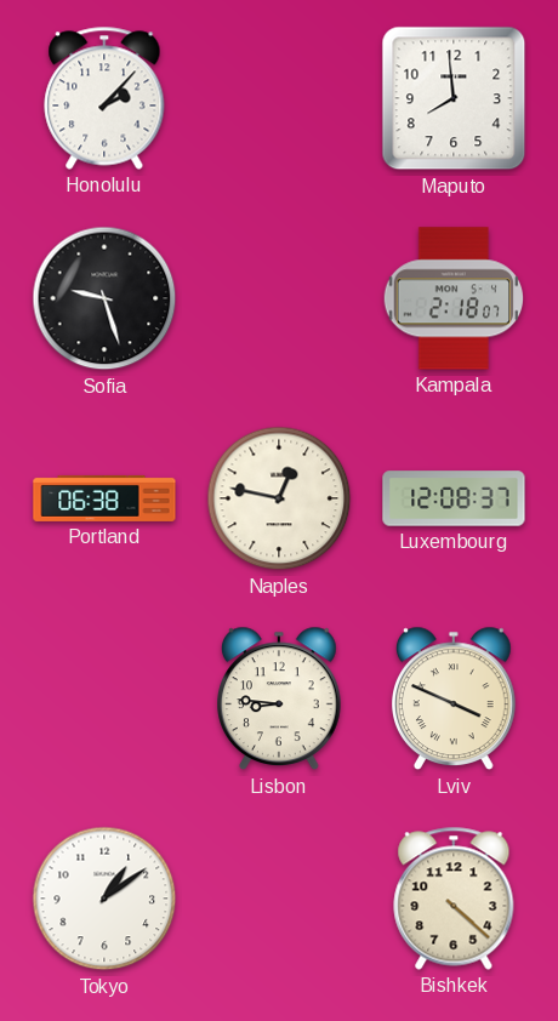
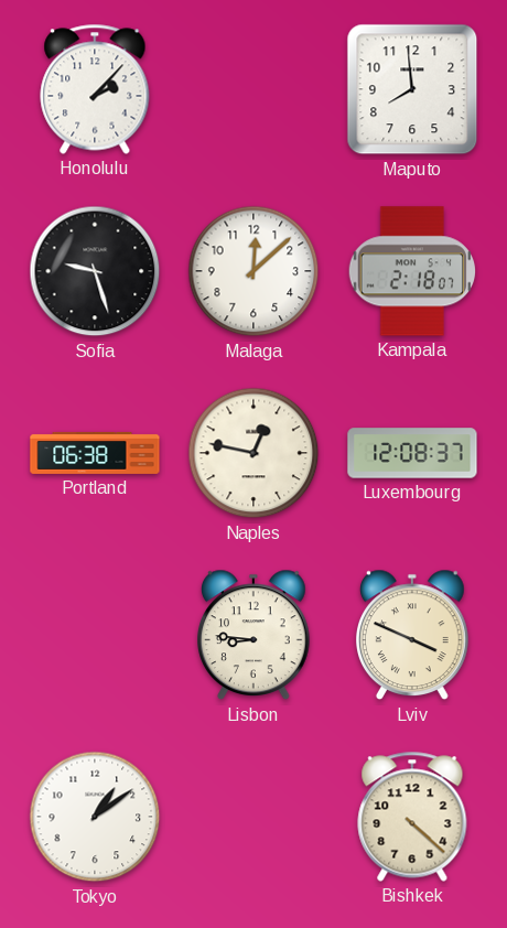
Malaga: none -> 12:08
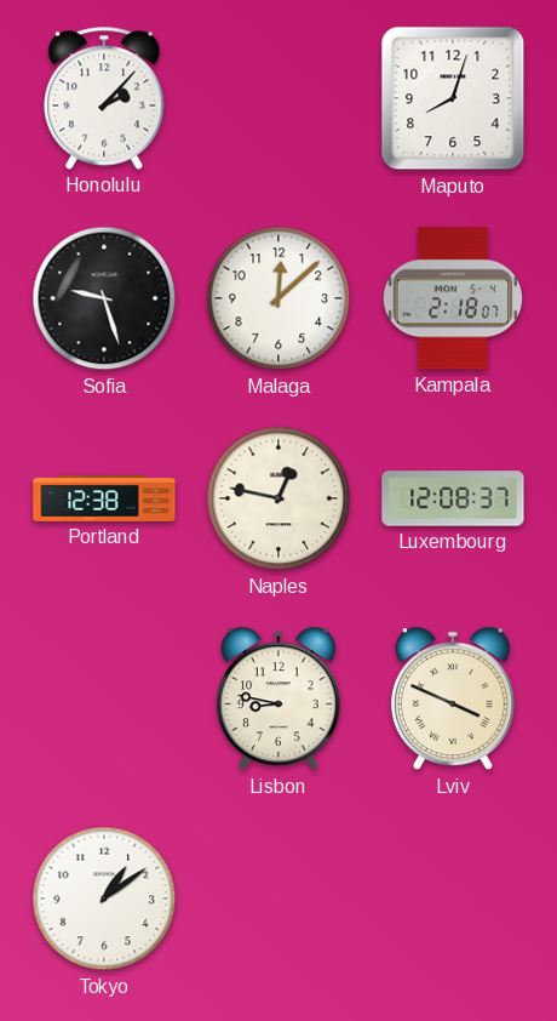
Maputo: 7:59 -> 8:03
Portland: 06:38 -> 12:38
Lisbon: 8:46 -> 8:47
Bishkek: 4:22 -> none
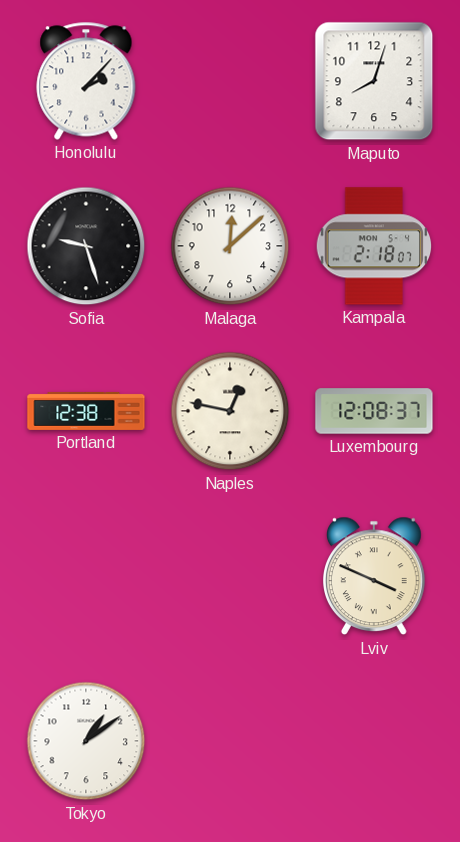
Lisbon: 8:47 -> none
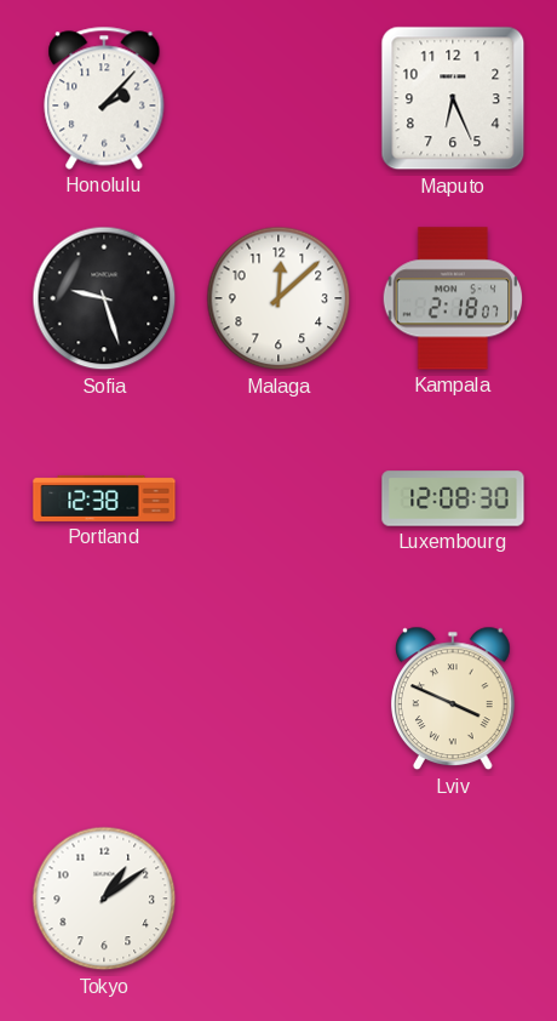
Maputo: 8:03 -> 6:26
Naples: 12:47 -> none
Luxembourg: 12:08:37 -> 12:08:30
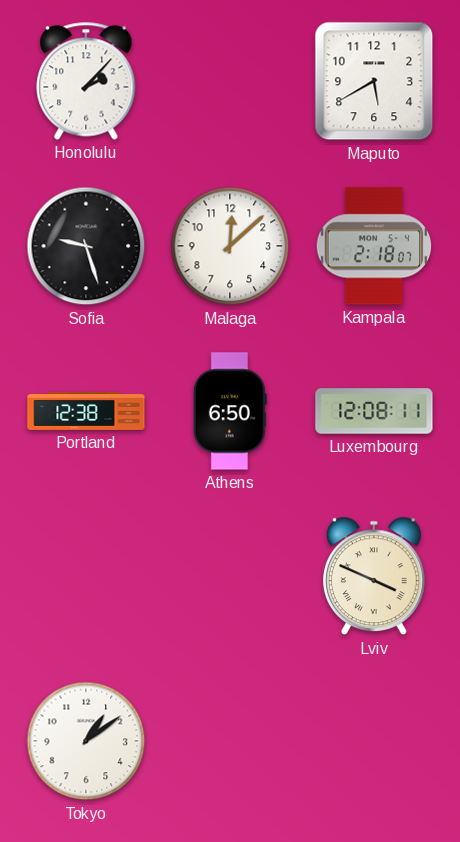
Maputo: 6:26 -> 5:40
Athens: none -> 6:50
Luxembourg: 12:08:30 -> 12:08:11
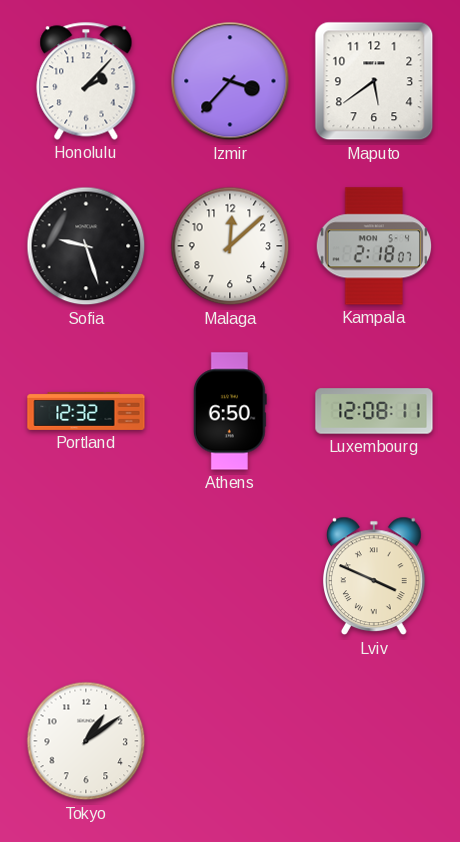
Izmir: none -> 3:37
Maputo: 5:40 -> 5:39
Portland: 12:38 -> 12:32
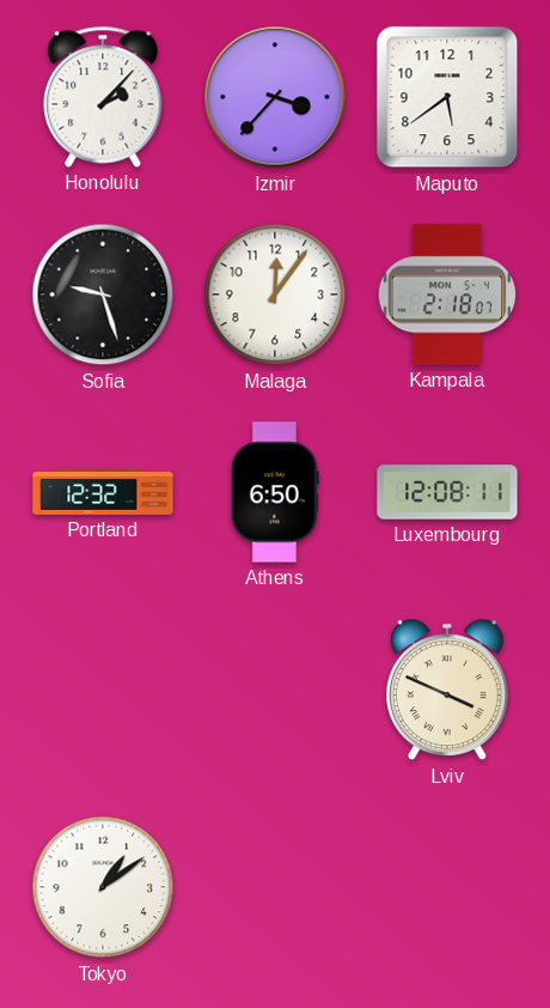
Malaga: 12:08 -> 12:06
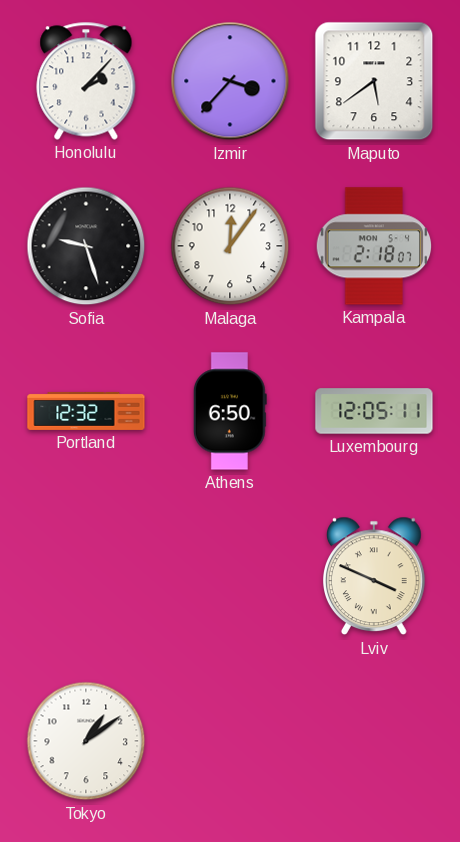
Luxembourg: 12:08 -> 12:05
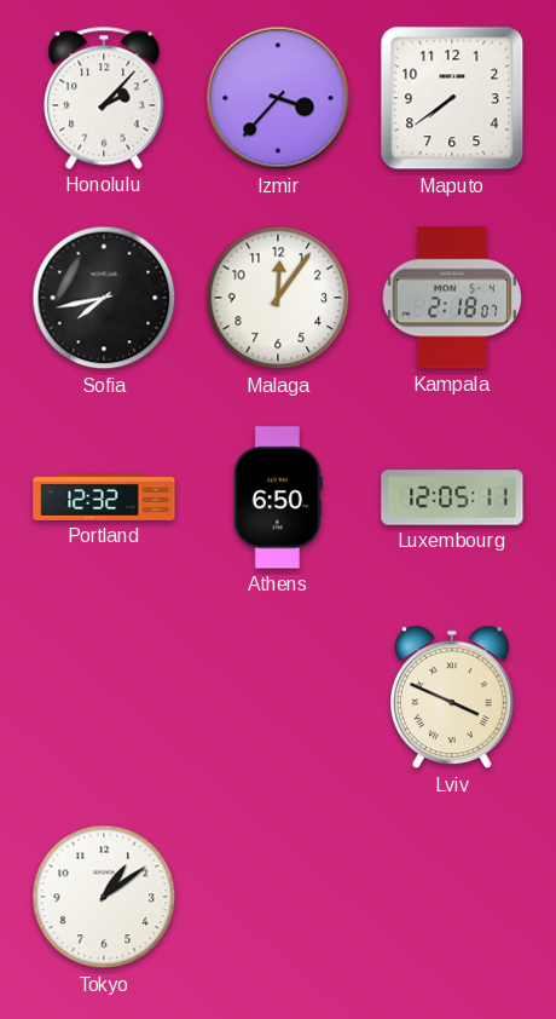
Maputo: 5:39 -> 7:39
Sofia: 9:27 -> 7:43
